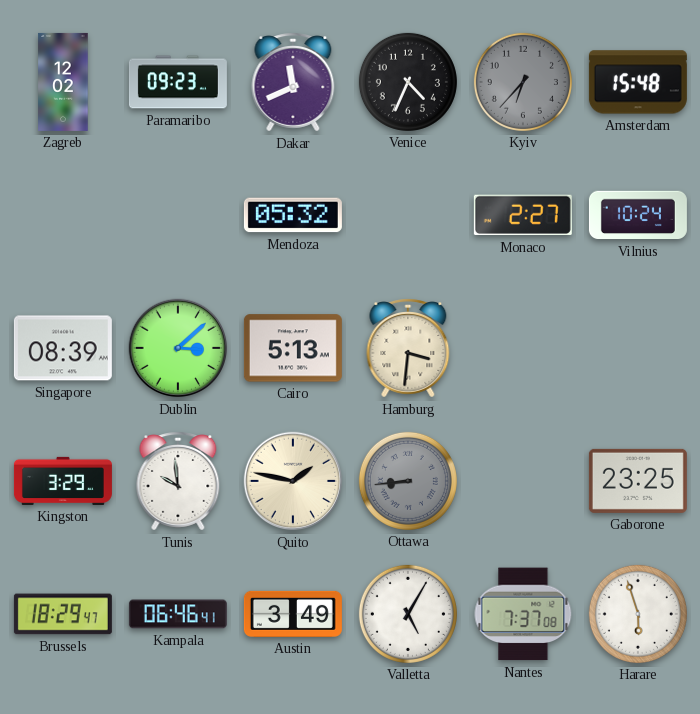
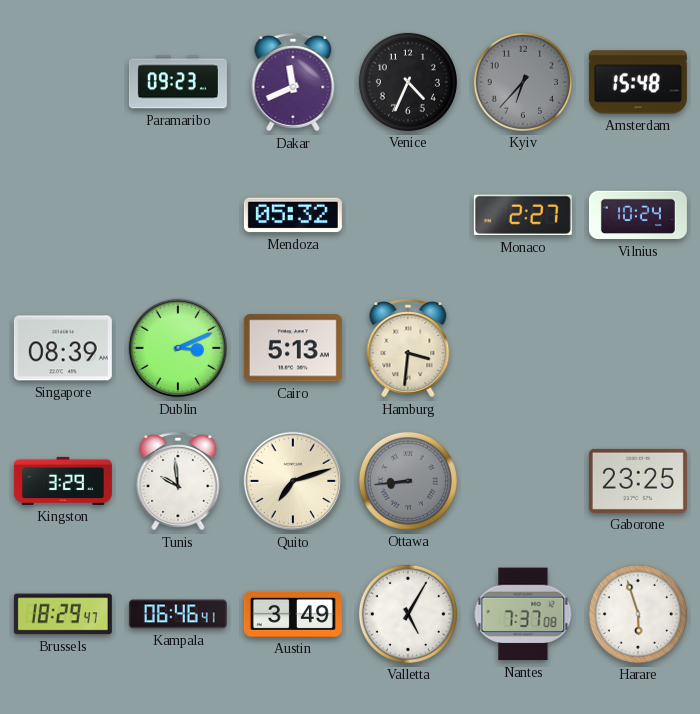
Zagreb: 12:02 -> none
Dublin: 3:08 -> 3:11
Quito: 1:47 -> 7:12
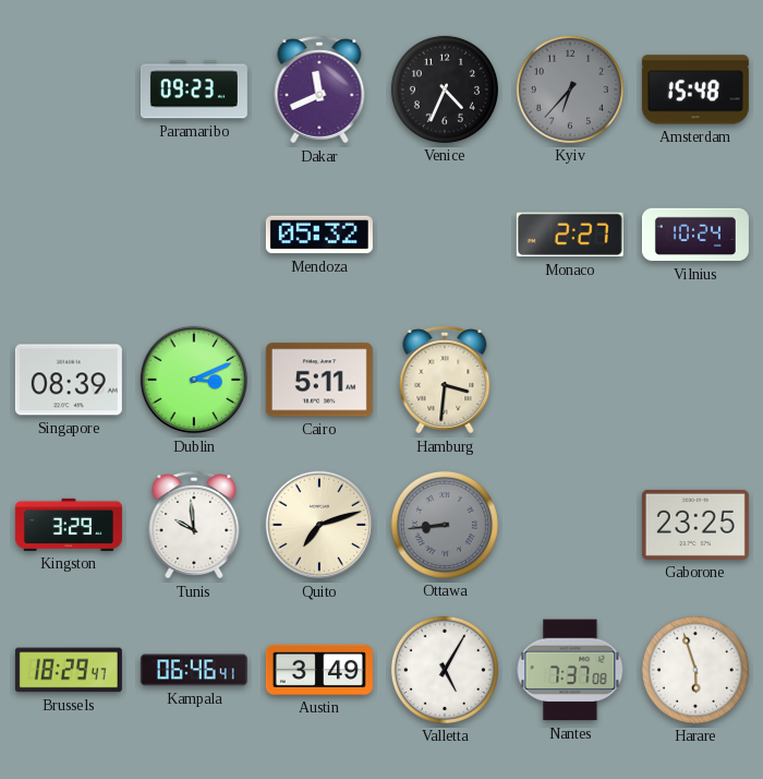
Cairo: 5:13 -> 5:11
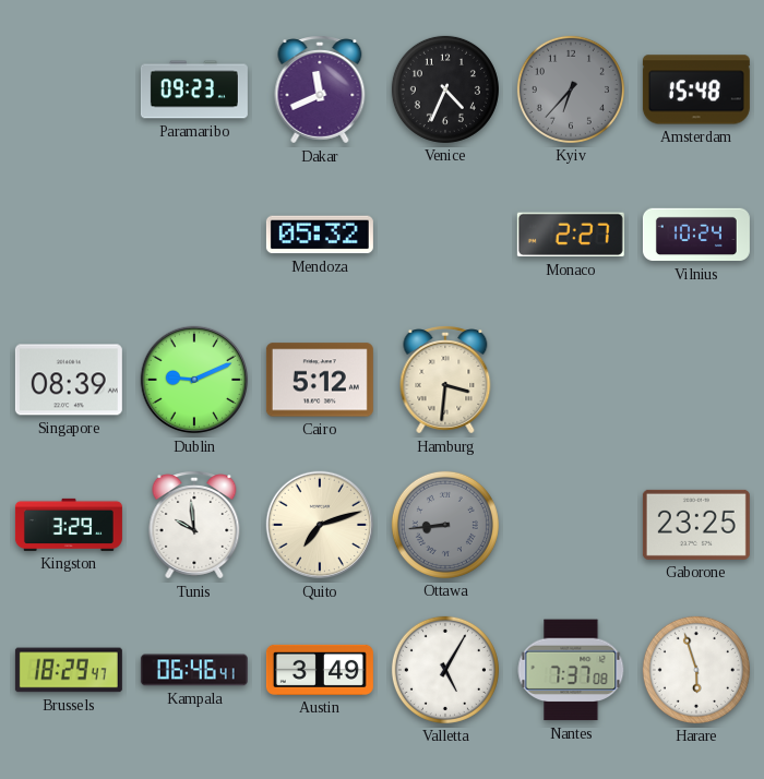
Dublin: 3:11 -> 9:11
Cairo: 5:11 -> 5:12
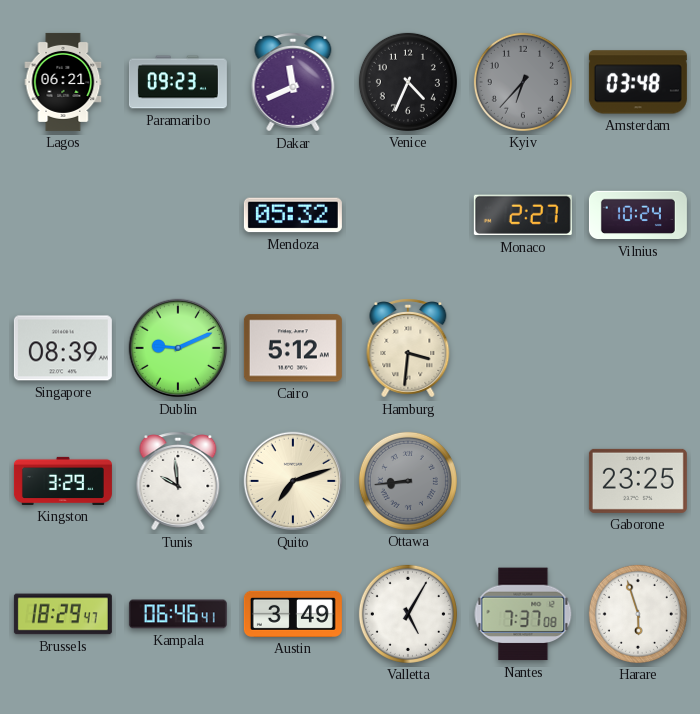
Lagos: none -> 06:21
Amsterdam: 15:48 -> 03:48
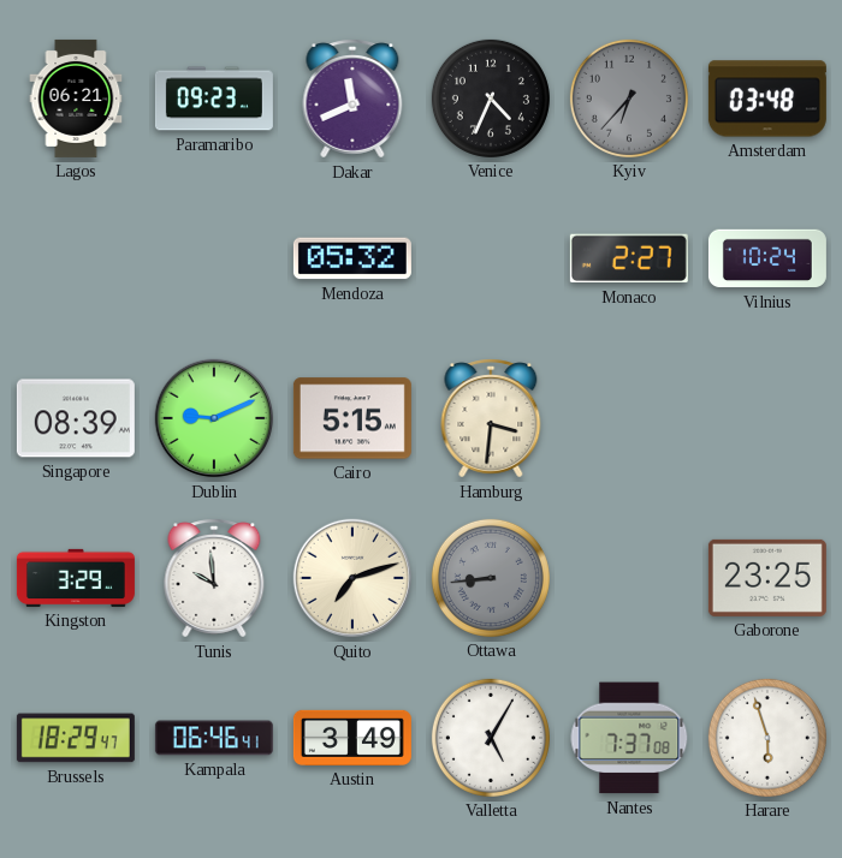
Cairo: 5:12 -> 5:15
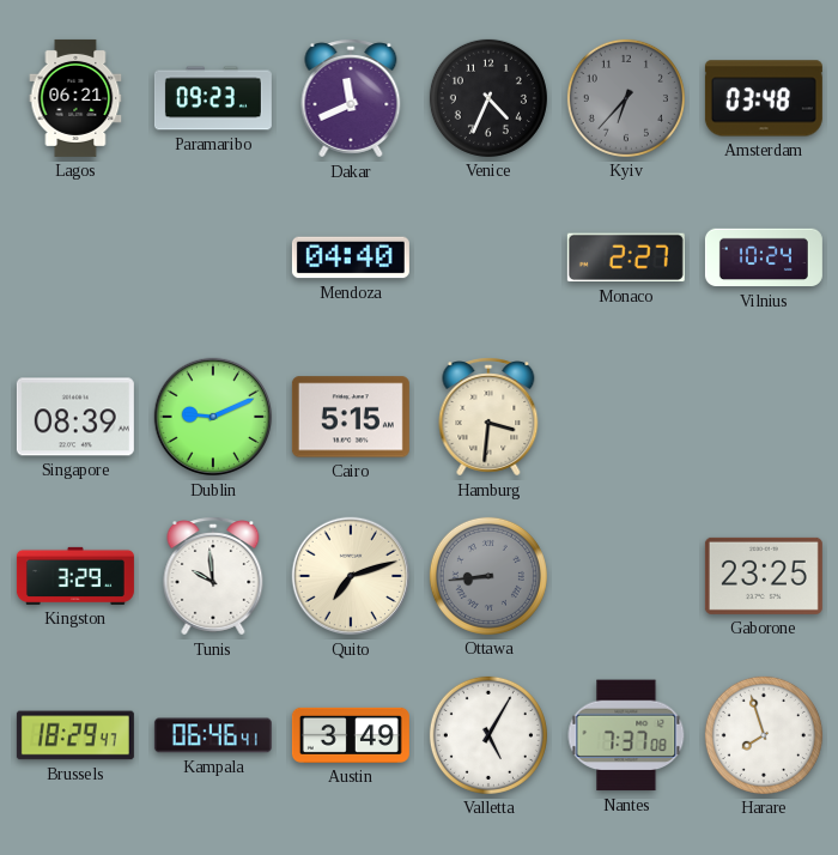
Mendoza: 05:32 -> 04:40
Harare: 5:57 -> 7:57
